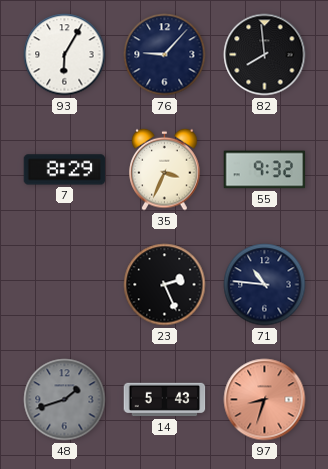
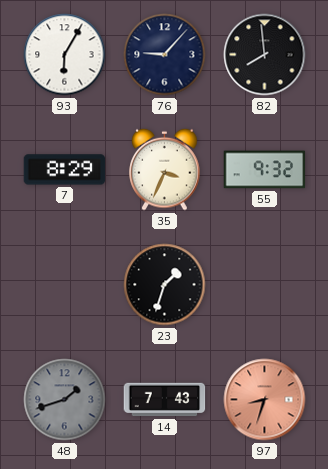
23: 2:26 -> 1:33
71: 10:46 -> none
14: 5:43 -> 7:43
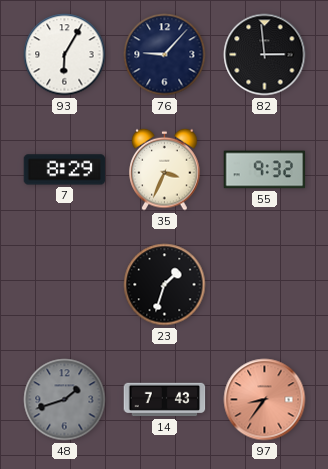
82: 7:59 -> 2:59
97: 8:33 -> 8:36
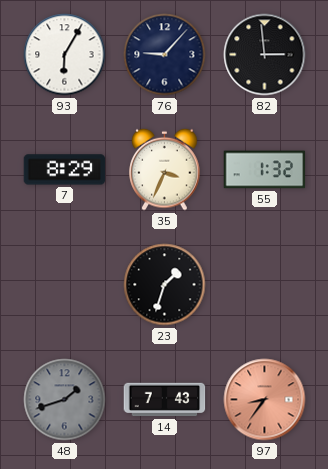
55: 9:32 -> 1:32
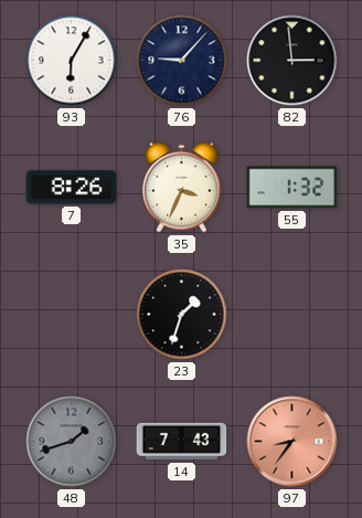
7: 8:29 -> 8:26
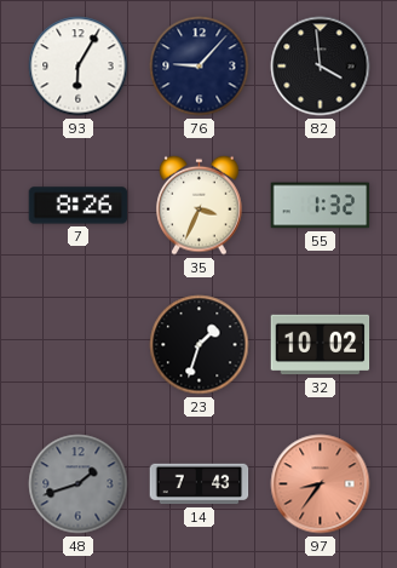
82: 2:59 -> 3:59
32: none -> 10:02
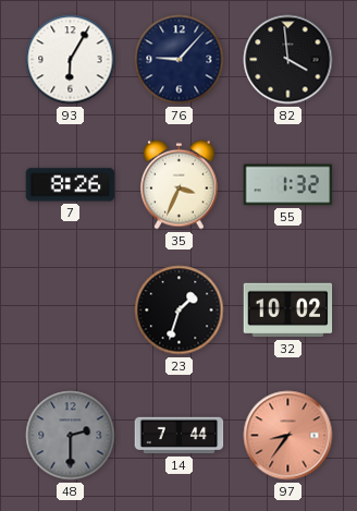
48: 1:42 -> 2:30
14: 7:43 -> 7:44
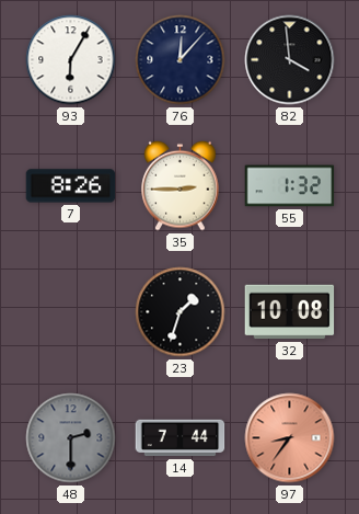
76: 9:07 -> 12:07
35: 3:34 -> 2:45
32: 10:02 -> 10:08
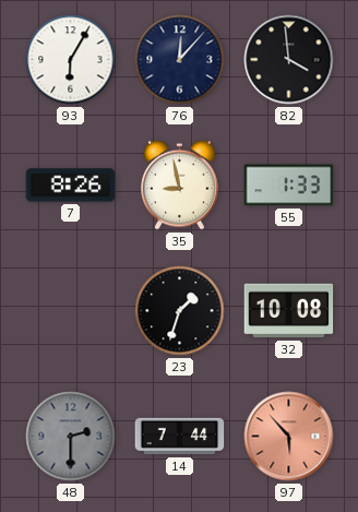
35: 2:45 -> 8:58
55: 1:32 -> 1:33
97: 8:36 -> 5:53
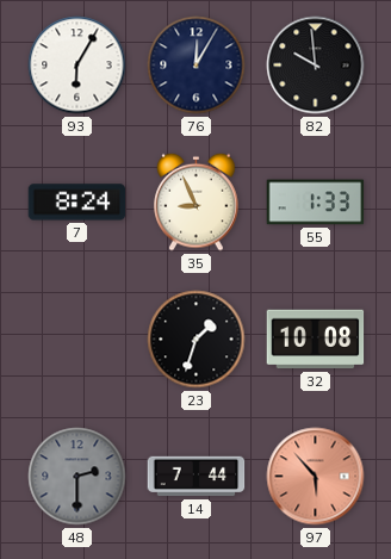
76: 12:07 -> 12:05
82: 3:59 -> 9:59
7: 8:26 -> 8:24
35: 8:58 -> 8:56
